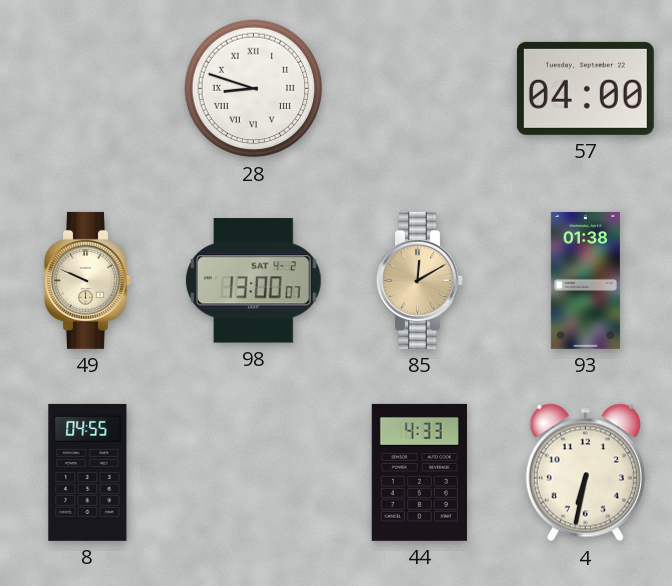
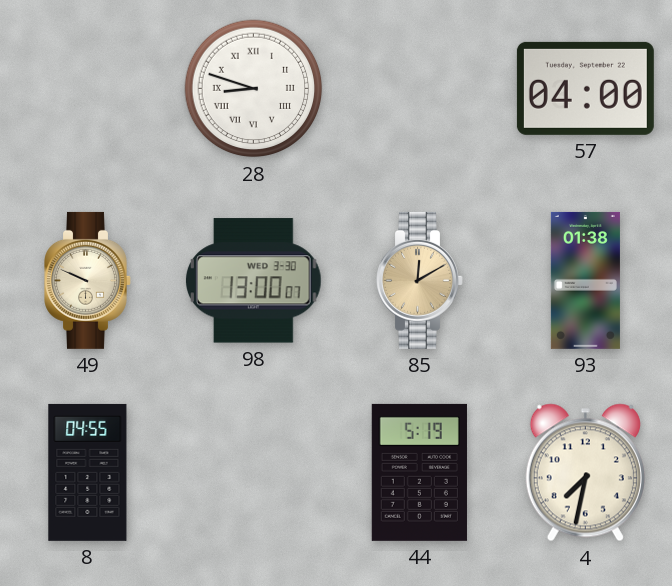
98 date: SAT 4-2 -> WED 3-30
44: 4:33 -> 5:19
4: 6:32 -> 7:32
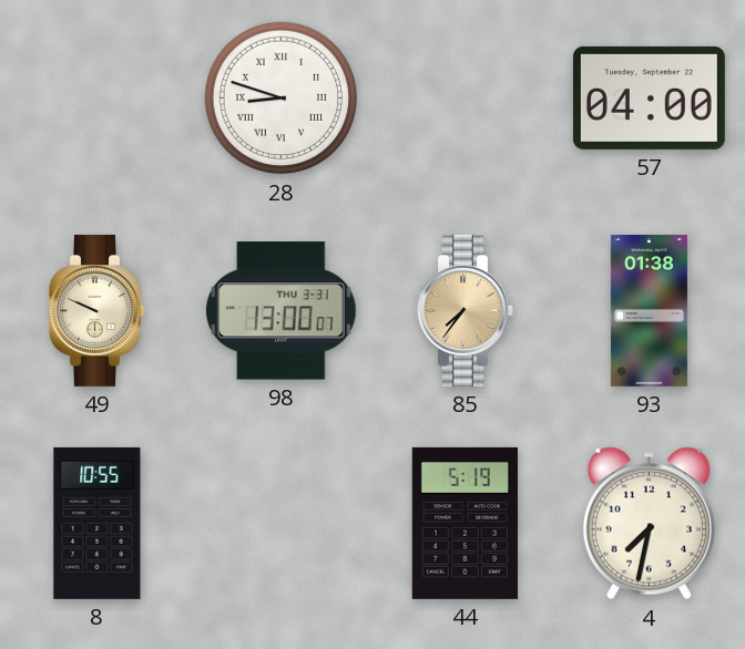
98 date: WED 3-30 -> THU 3-31
85: 12:10 -> 7:36
8: 04:55 -> 10:55
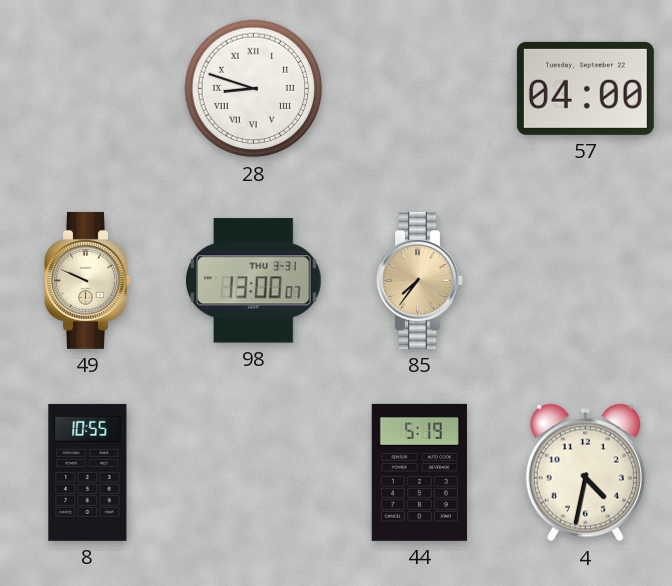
93: 01:38 -> none
4: 7:32 -> 4:32
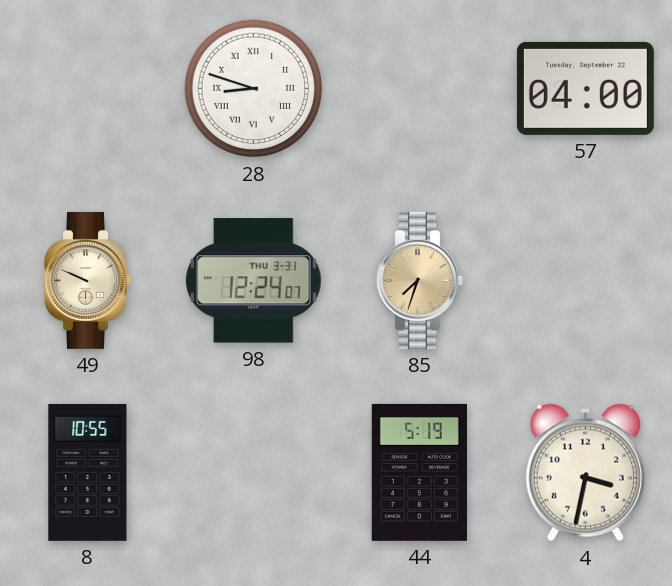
98: 13:00 -> 12:24
85: 7:36 -> 7:33
4: 4:32 -> 3:32
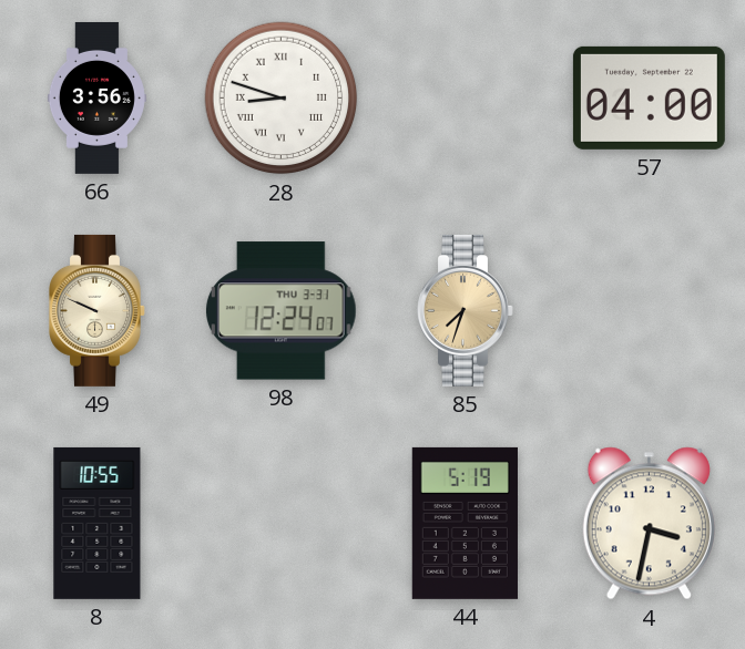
66: none -> 3:56
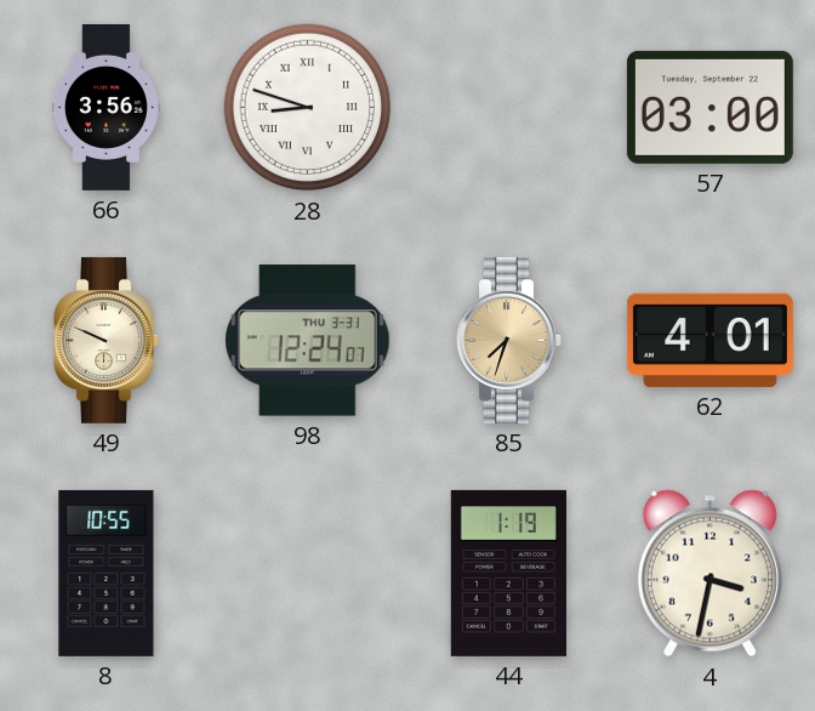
57: 04:00 -> 03:00
62: none -> 4:01
44: 5:19 -> 1:19
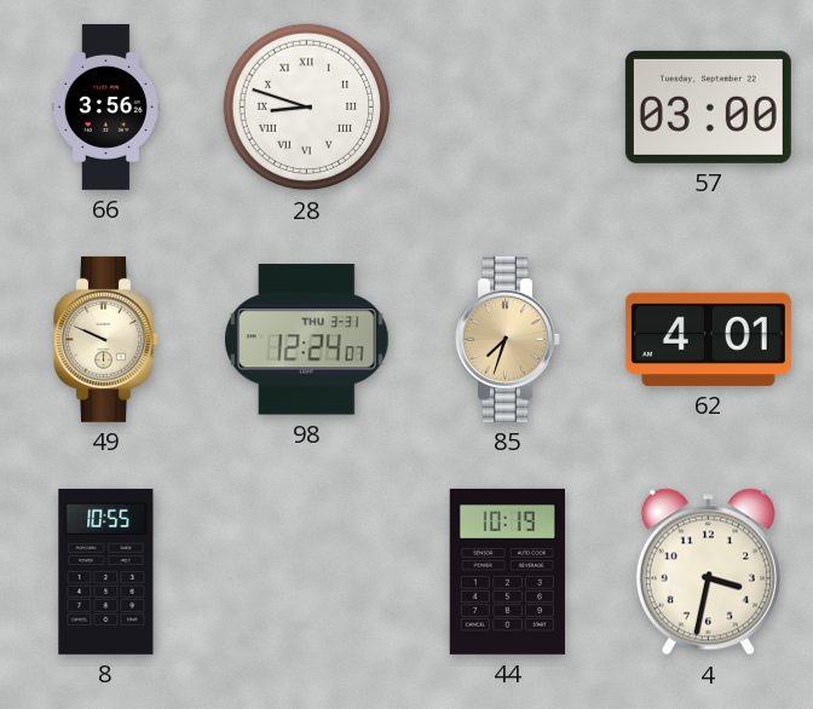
44: 1:19 -> 10:19
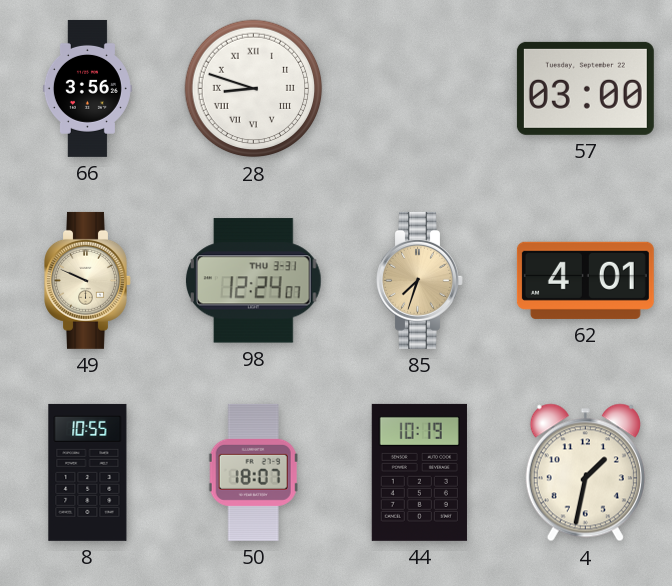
50: none -> 18:07
4: 3:32 -> 1:32
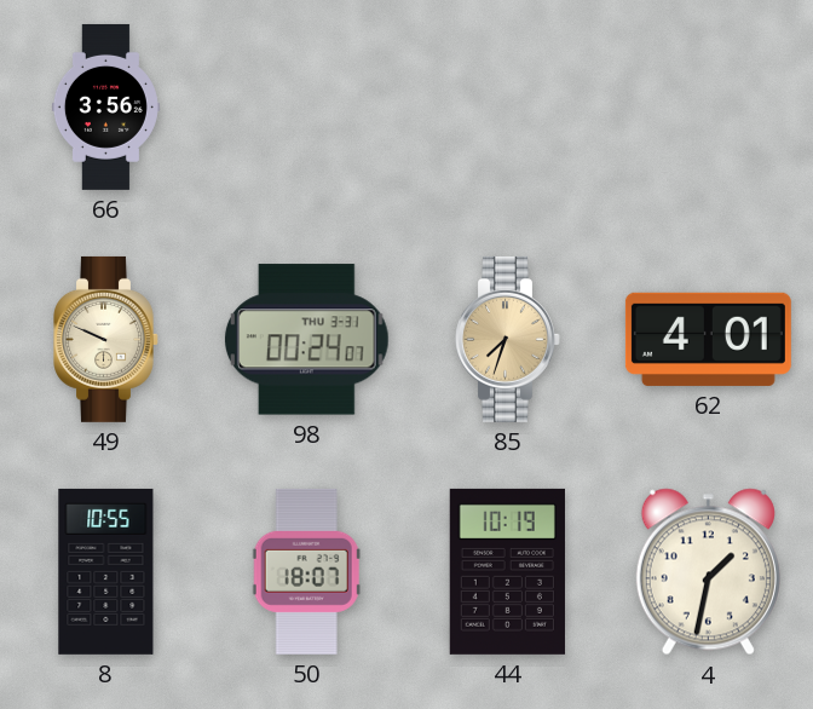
28: 8:48 -> none
57: 03:00 -> none
98: 12:24 -> 00:24
